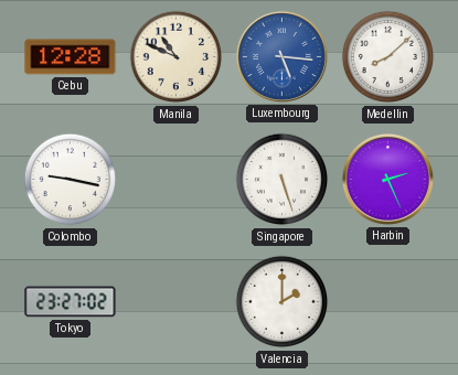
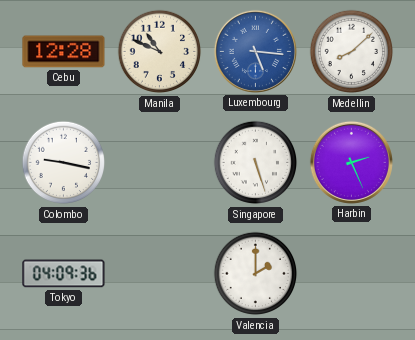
Tokyo: 23:27 -> 04:09
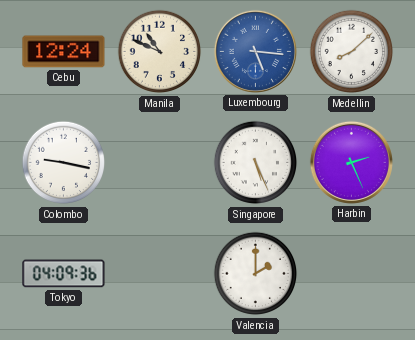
Cebu: 12:28 -> 12:24
Singapore: 5:27 -> 5:26
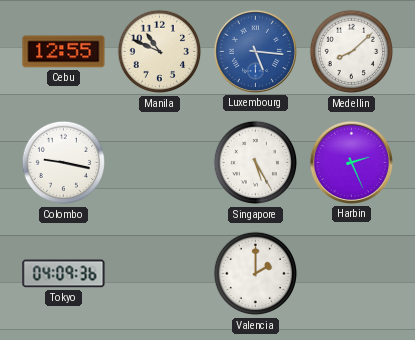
Cebu: 12:24 -> 12:55
Singapore: 5:26 -> 5:25
